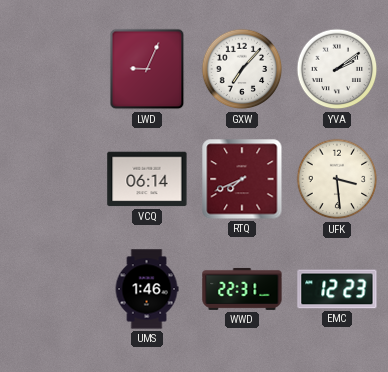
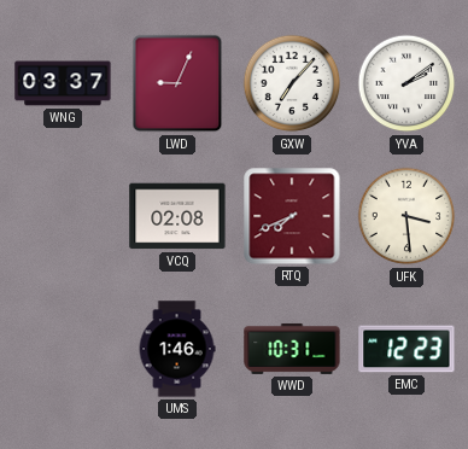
WNG: none -> 03:37
VCQ: 06:14 -> 02:08
WWD: 22:31 -> 10:31
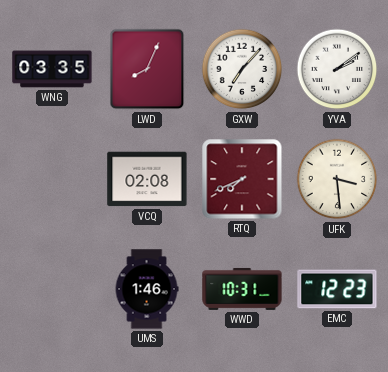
WNG: 03:37 -> 03:35
LWD: 9:04 -> 8:04
